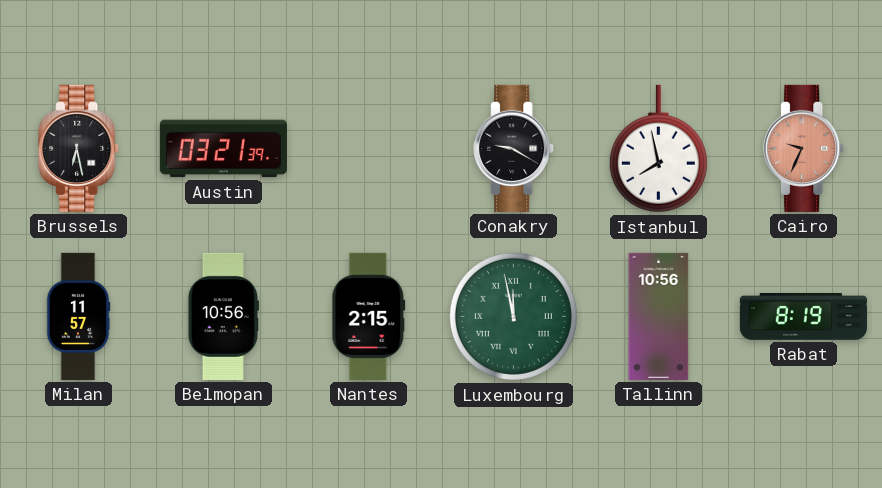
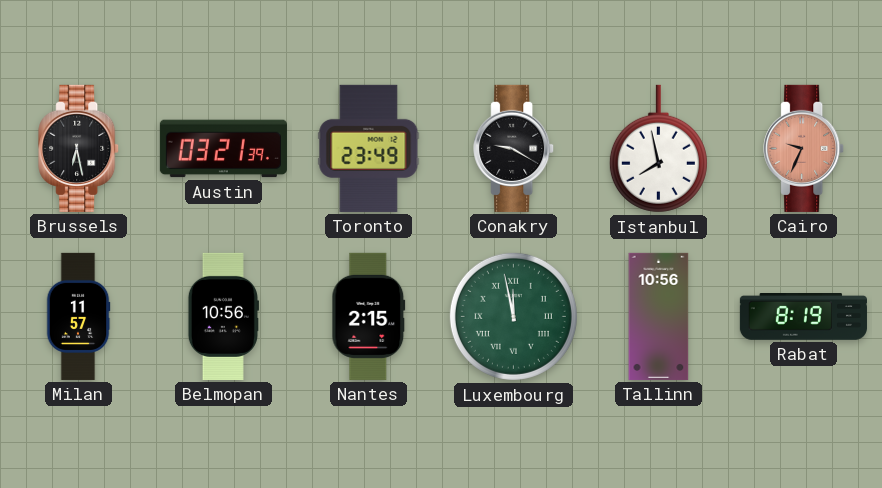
Toronto: none -> 23:49
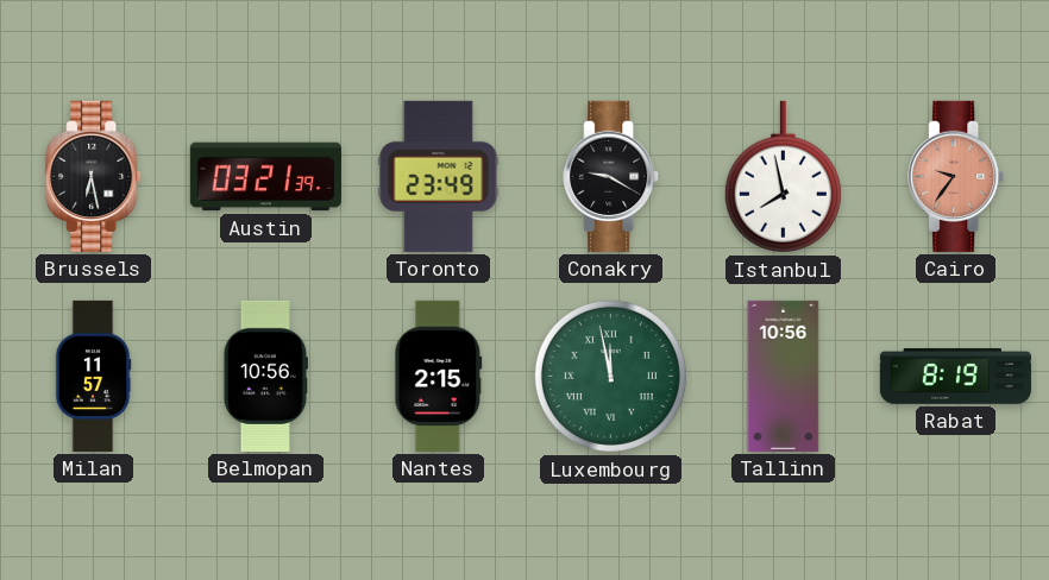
Cairo: 9:34 -> 9:36
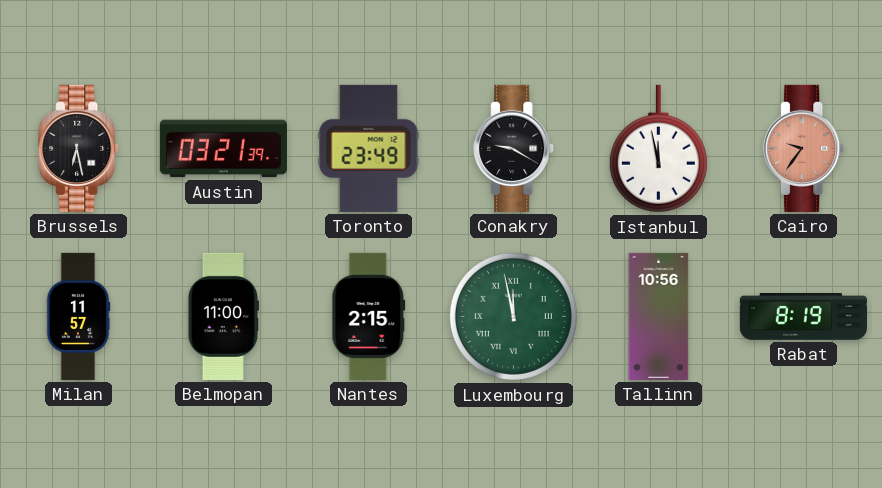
Istanbul: 7:58 -> 11:58
Belmopan: 10:56 -> 11:00
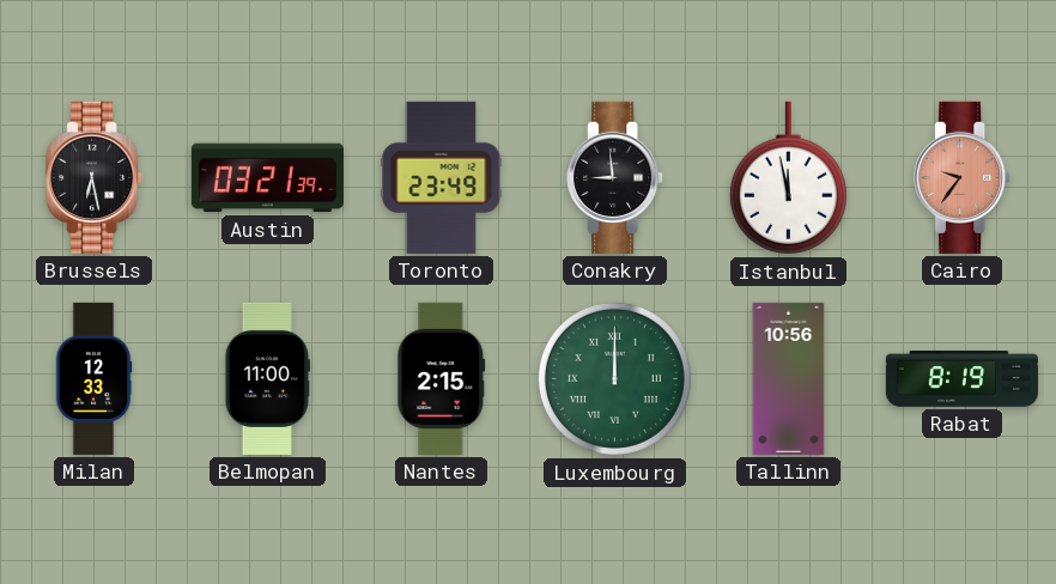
Conakry: 9:20 -> 8:59
Milan: 11:57 -> 12:33
Luxembourg: 11:58 -> 12:00
